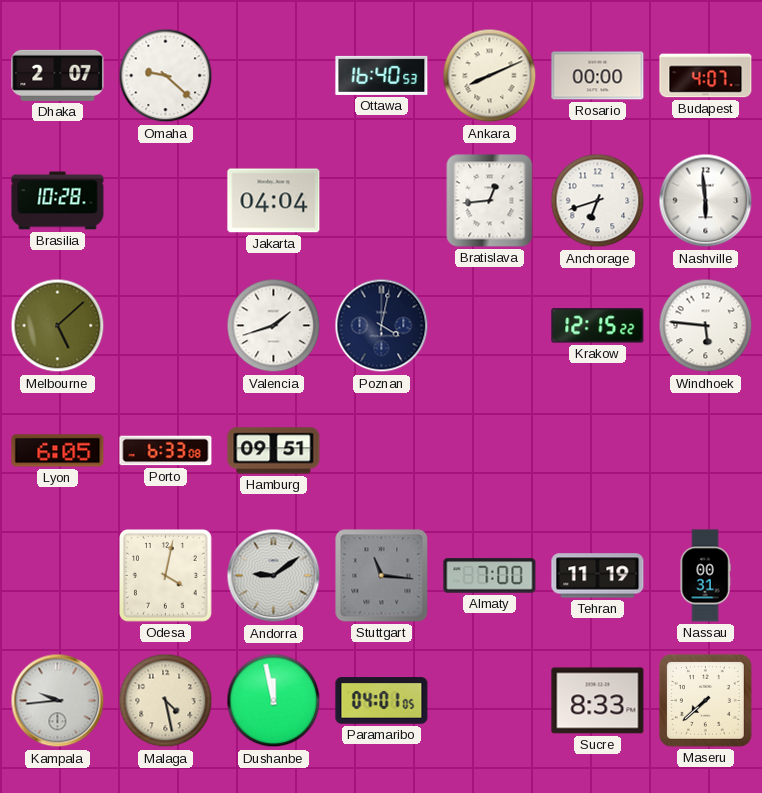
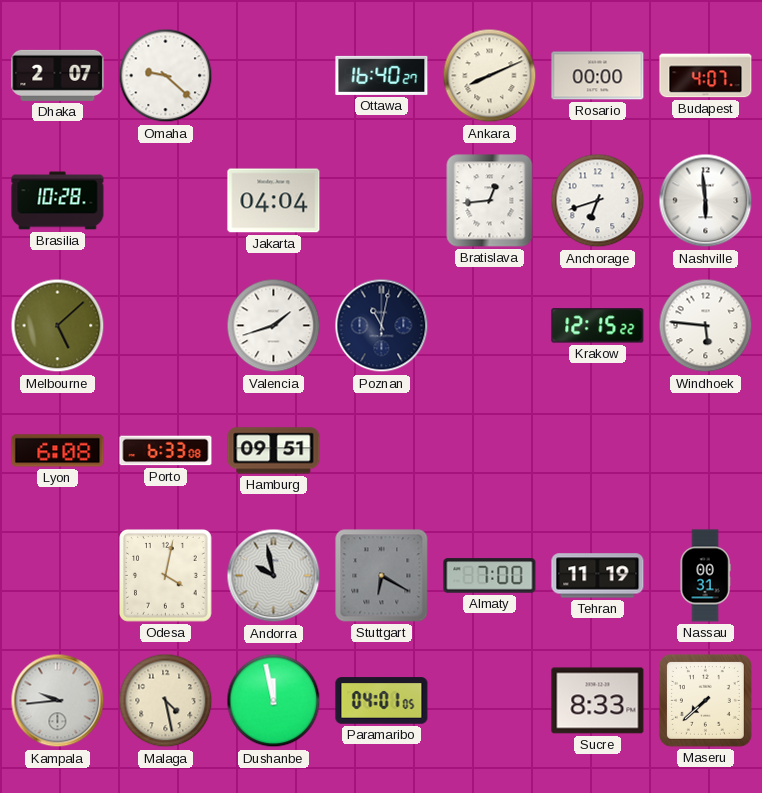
Ottawa: 16:40:53 -> 16:40:27
Poznan: 4:02 -> 11:02
Lyon: 6:05 -> 6:08
Andorra: 9:09 -> 9:58
Stuttgart: 11:16 -> 6:20
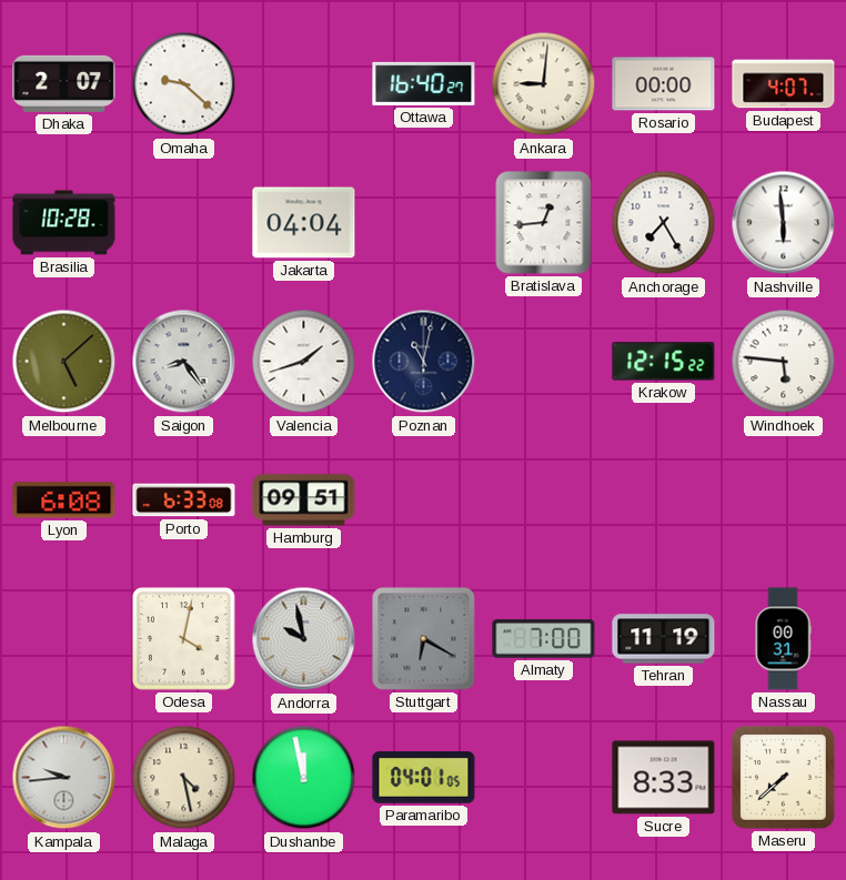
Ankara: 8:11 -> 9:01
Anchorage: 6:42 -> 7:25
Saigon: none -> 8:24
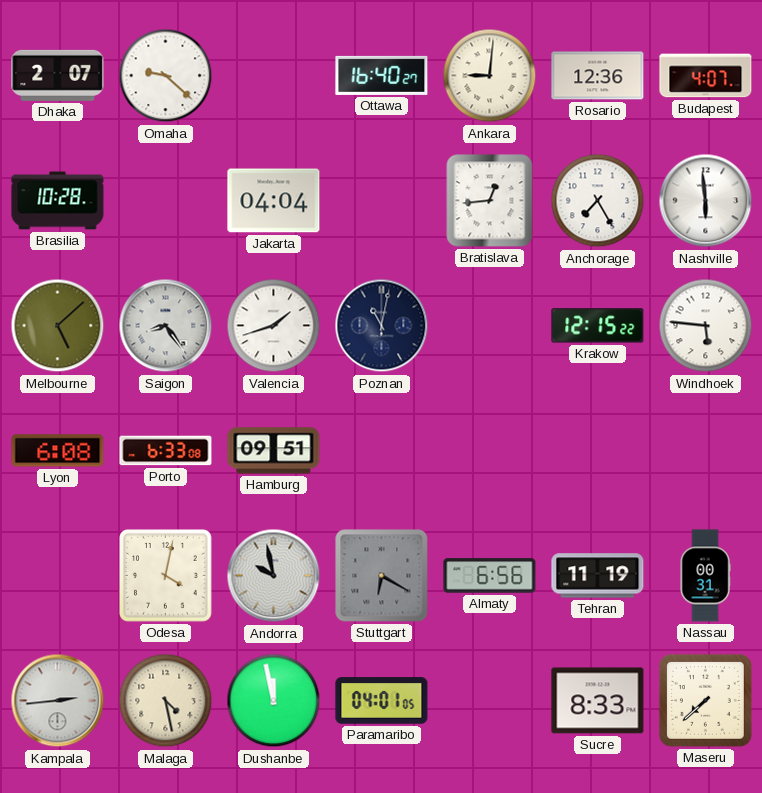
Rosario: 00:00 -> 12:36
Almaty: 7:00 -> 6:56
Kampala: 9:44 -> 2:44
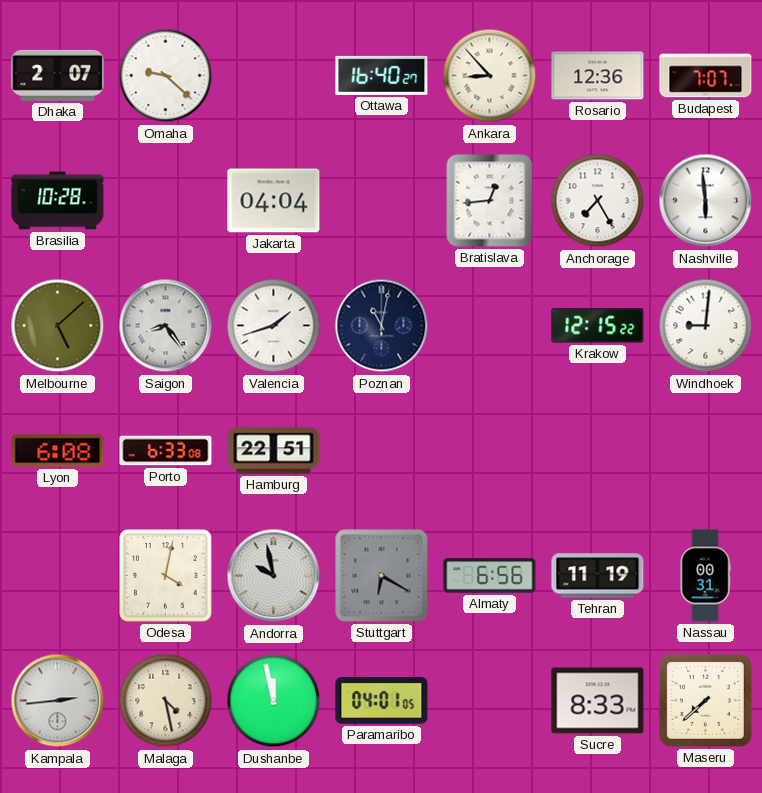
Ankara: 9:01 -> 8:53
Budapest: 4:07 -> 7:07
Windhoek: 5:46 -> 9:01
Hamburg: 09:51 -> 22:51
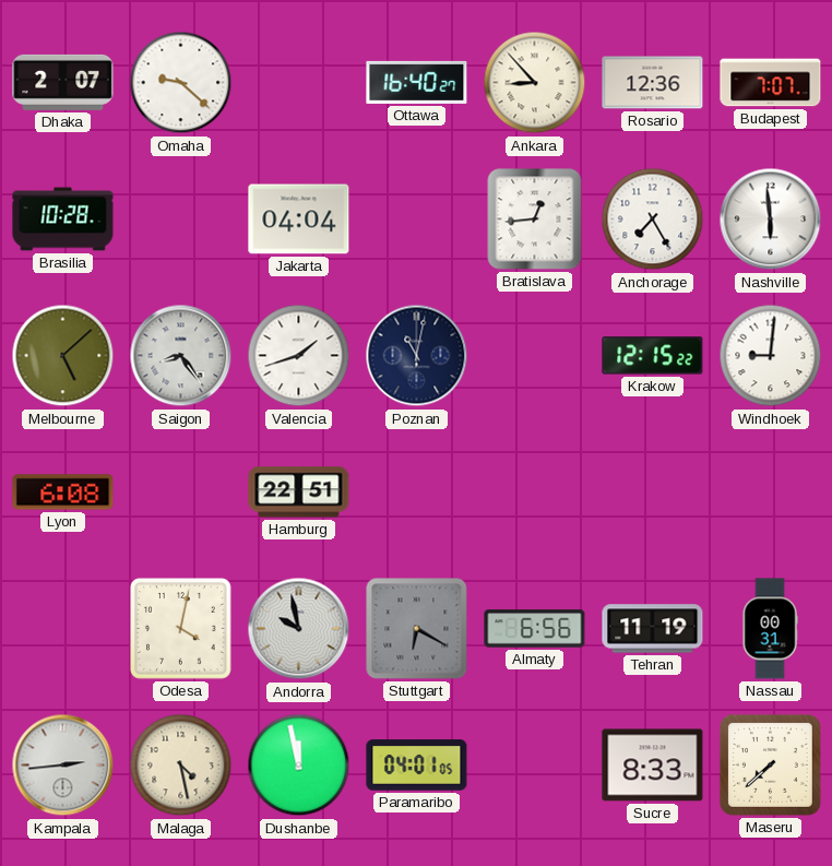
Porto: 6:33 -> none
